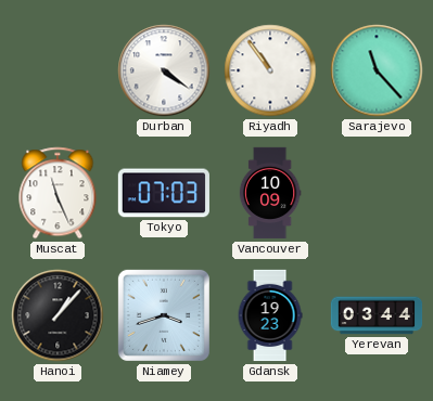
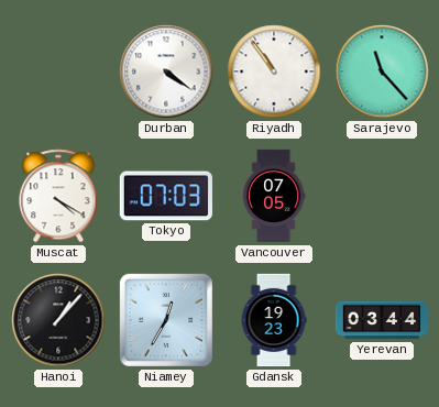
Muscat: 11:26 -> 4:20
Vancouver: 10:09 -> 07:05
Niamey: 3:42 -> 12:35
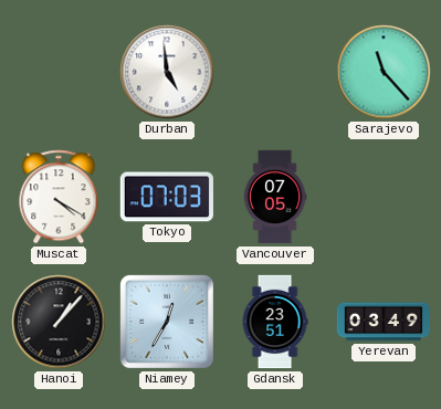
Durban: 4:21 -> 4:59
Riyadh: 10:54 -> none
Gdansk: 19:23 -> 23:51
Yerevan: 03:44 -> 03:49
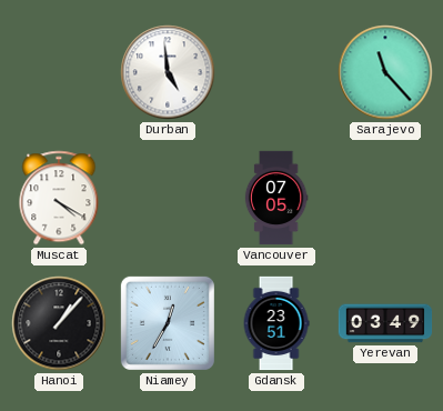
Tokyo: 07:03 -> none
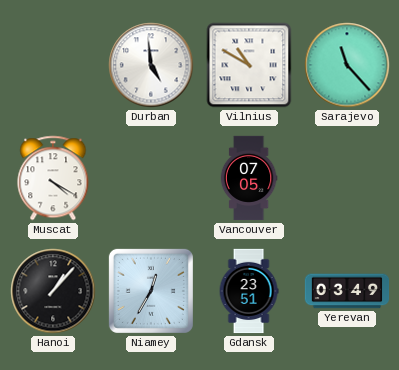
Vilnius: none -> 10:50
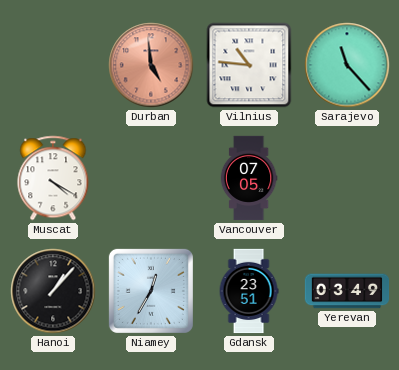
Durban dial: white -> salmon
Vilnius: 10:50 -> 10:46
